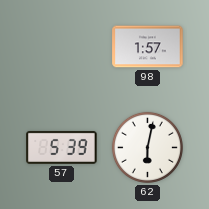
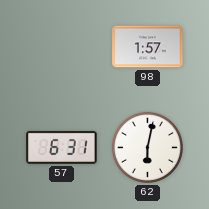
57: 5:39 -> 6:31
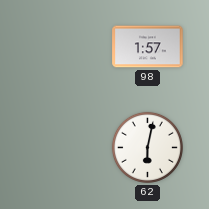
57: 6:31 -> none
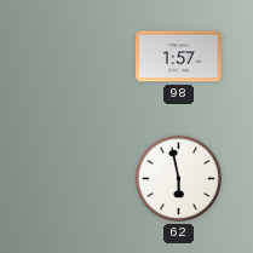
62: 6:02 -> 5:58
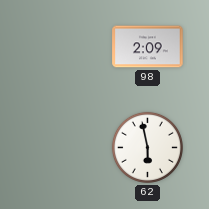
98: 1:57 -> 2:09
